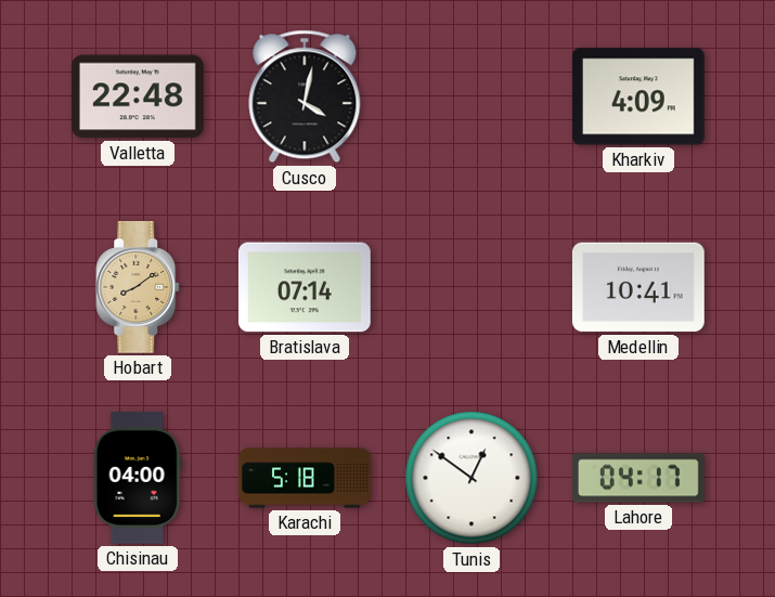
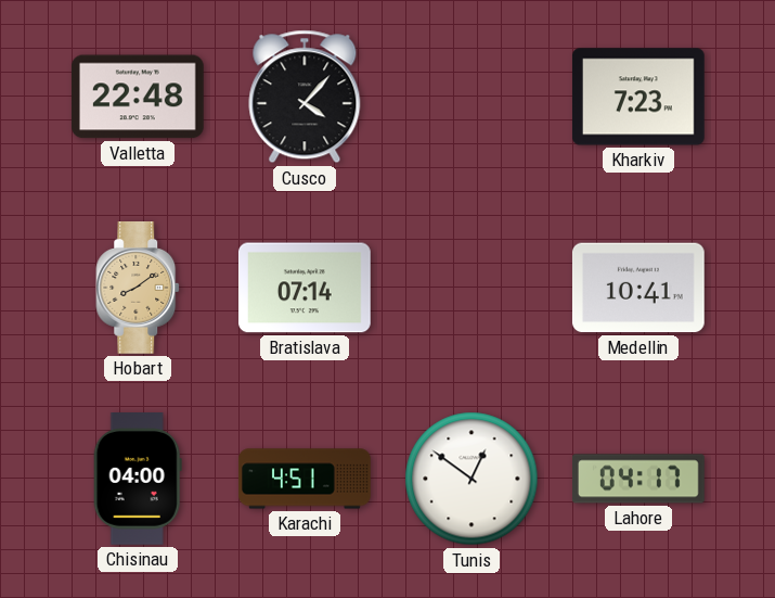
Cusco: 4:02 -> 4:07
Kharkiv: 4:09 -> 7:23
Karachi: 5:18 -> 4:51
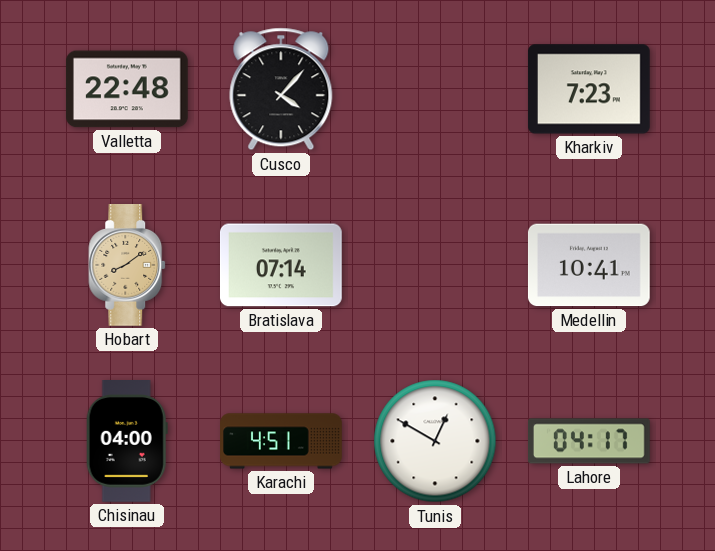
Tunis: 12:51 -> 12:50
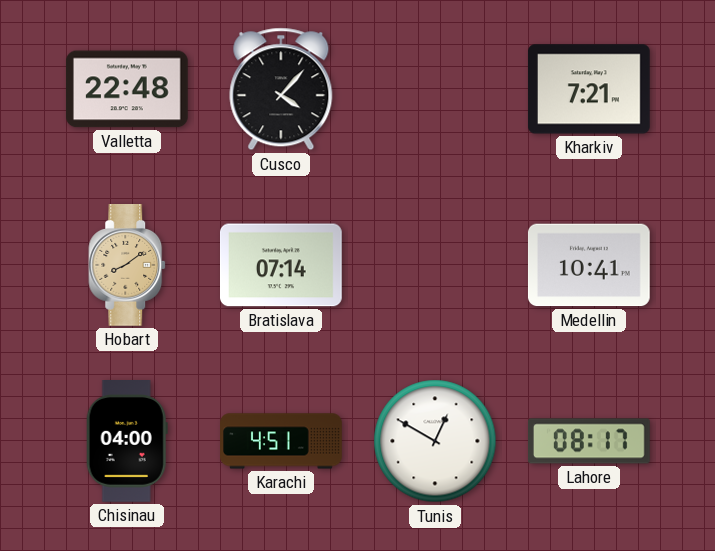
Kharkiv: 7:23 -> 7:21
Lahore: 04:17 -> 08:17
